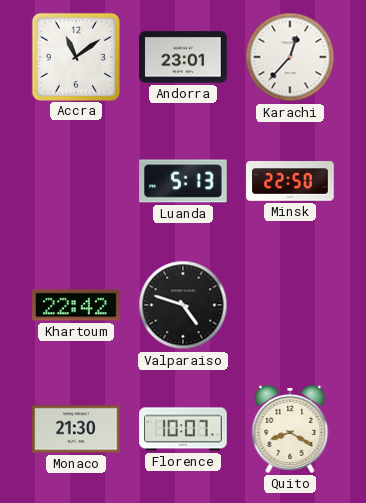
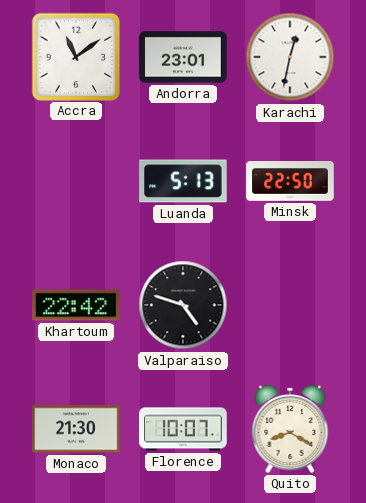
Karachi: 12:37 -> 12:32
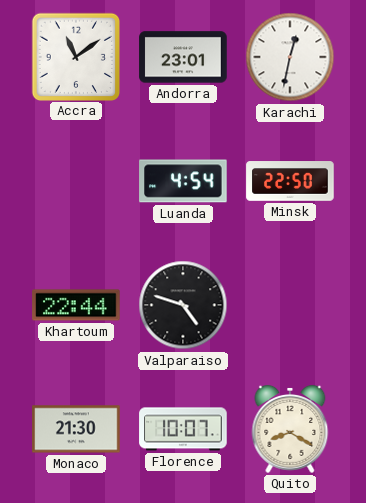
Luanda: 5:13 -> 4:54
Khartoum: 22:42 -> 22:44
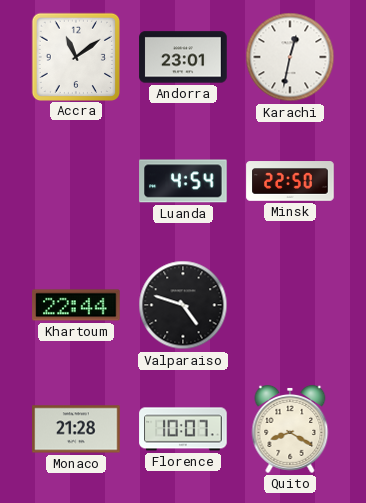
Monaco: 21:30 -> 21:28
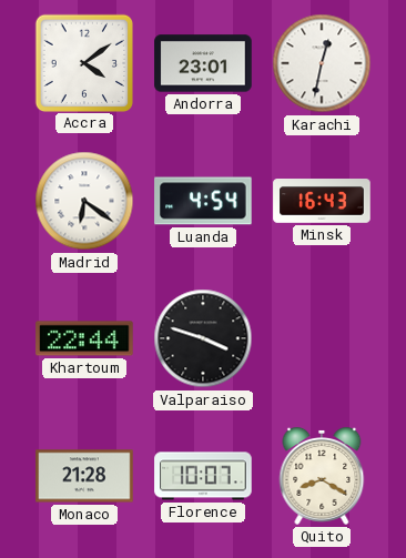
Accra: 11:09 -> 4:09
Madrid: none -> 6:21
Minsk: 22:50 -> 16:43
Valparaiso: 4:48 -> 3:48
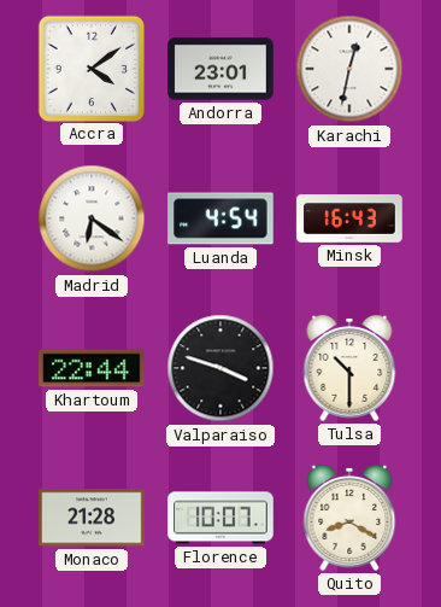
Tulsa: none -> 10:30
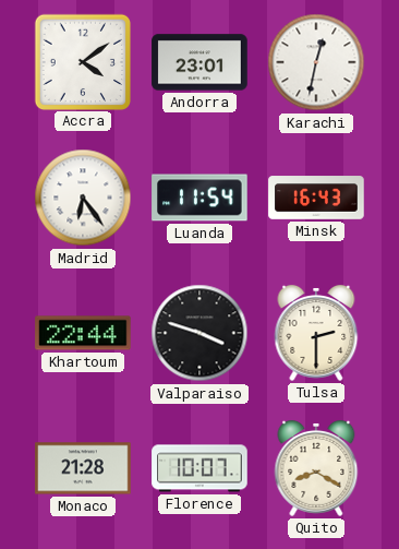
Madrid: 6:21 -> 6:24
Luanda: 4:54 -> 11:54
Tulsa: 10:30 -> 2:30
